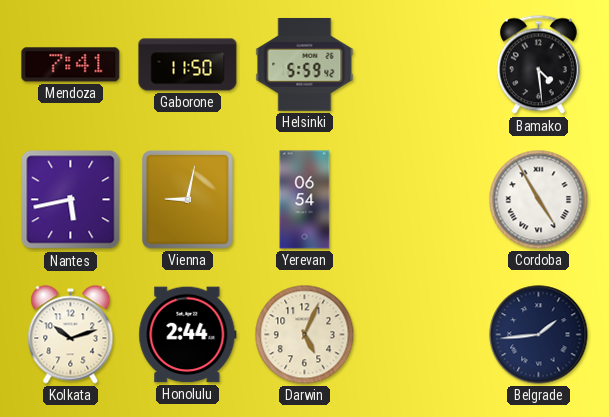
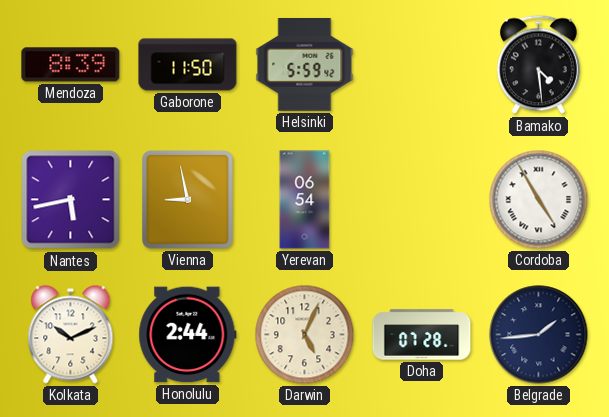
Mendoza: 7:41 -> 8:39
Vienna: 9:02 -> 8:58
Kolkata: 10:12 -> 10:11
Doha: none -> 07:28
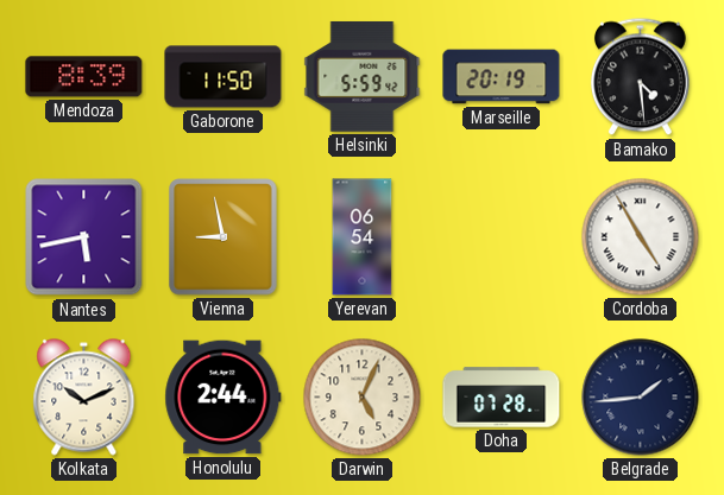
Marseille: none -> 20:19
